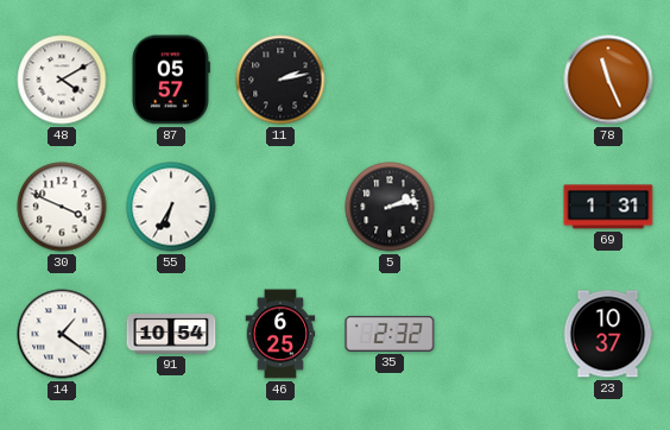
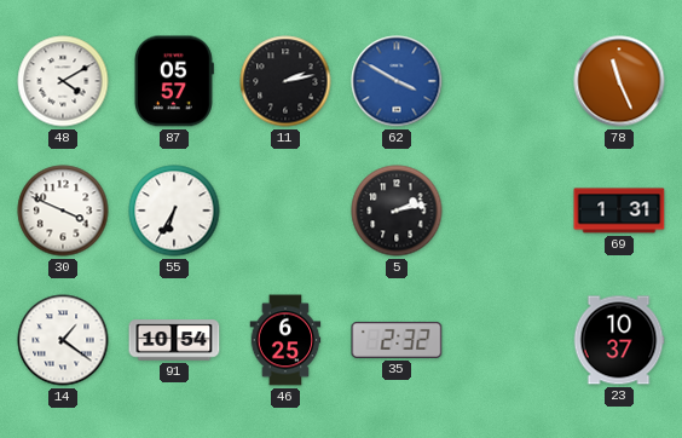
62: none -> 3:50
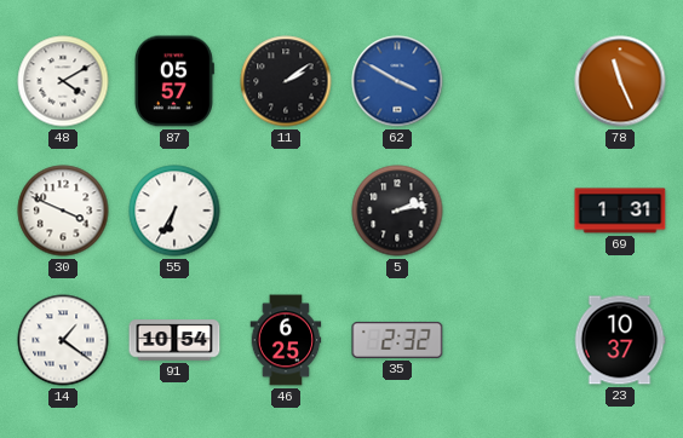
11: 2:13 -> 2:09
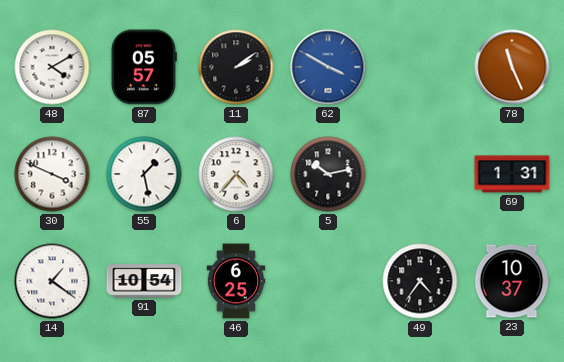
55: 6:35 -> 1:28
6: none -> 4:37
5: 2:13 -> 10:13
35: 2:32 -> none
49: none -> 4:36
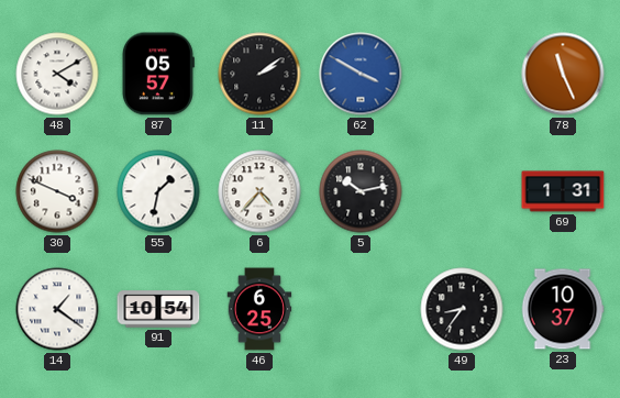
55: 1:28 -> 1:32
49: 4:36 -> 8:36
